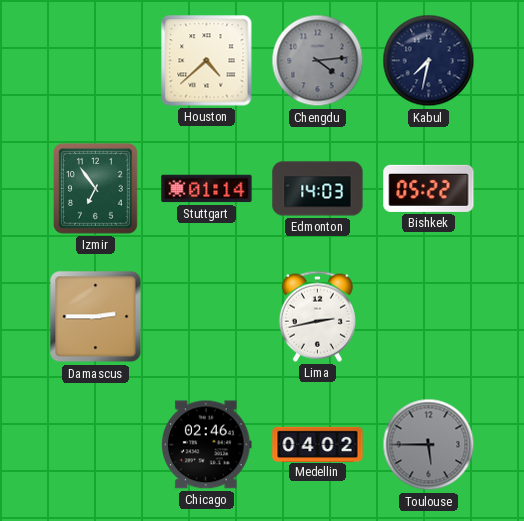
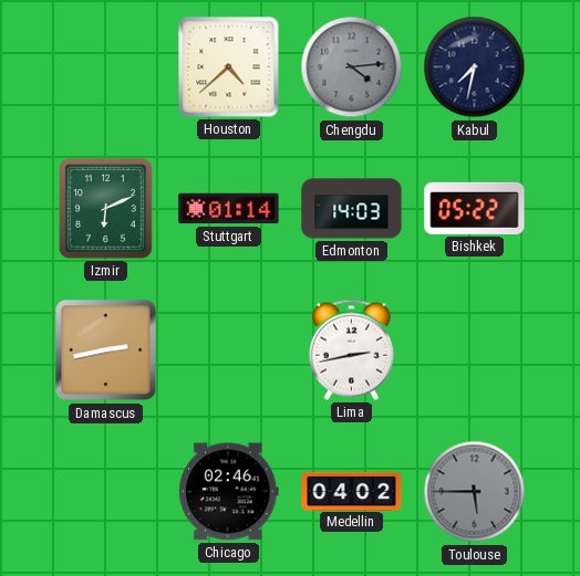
Izmir: 6:54 -> 6:11
Damascus: 2:45 -> 2:43
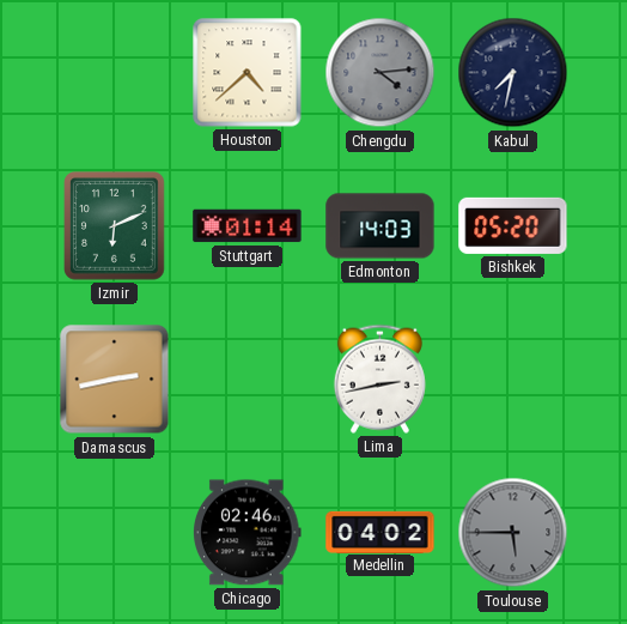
Bishkek: 05:22 -> 05:20
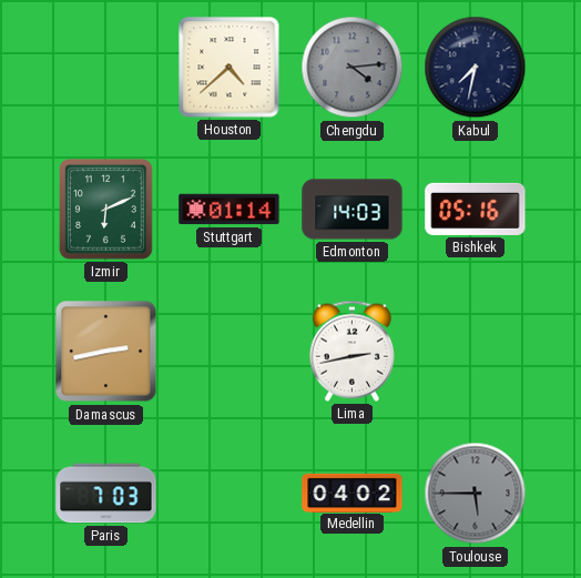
Bishkek: 05:20 -> 05:16
Paris: none -> 7:03
Chicago: 02:46 -> none
